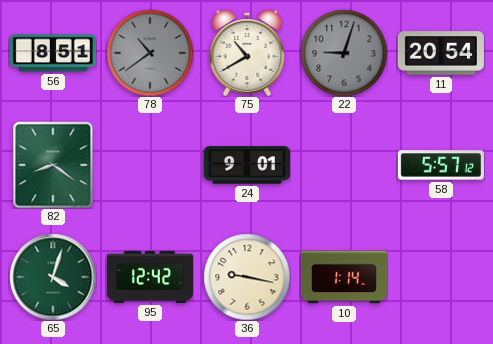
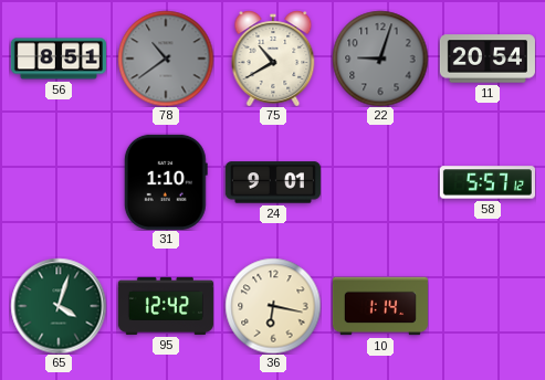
82: 8:21 -> none
31: none -> 1:10
36: 9:17 -> 6:17
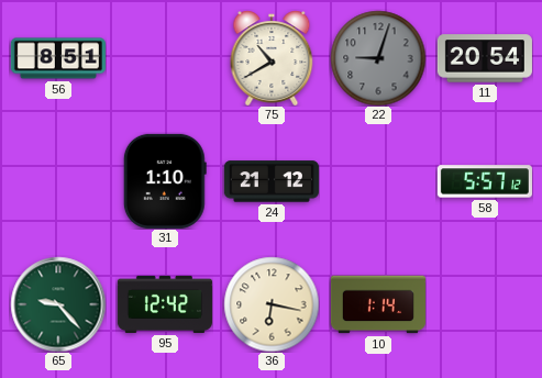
78: 10:39 -> none
24: 9:01 -> 21:12
65: 4:03 -> 9:23
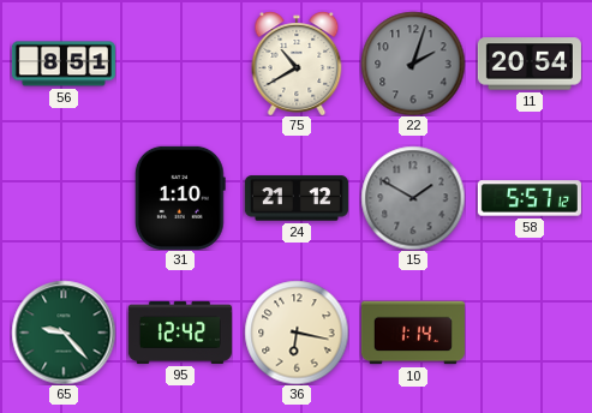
22: 9:03 -> 2:03
15: none -> 1:50
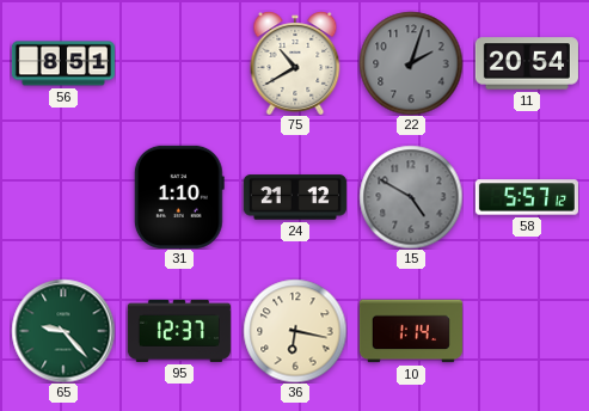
15: 1:50 -> 4:50
95: 12:42 -> 12:37
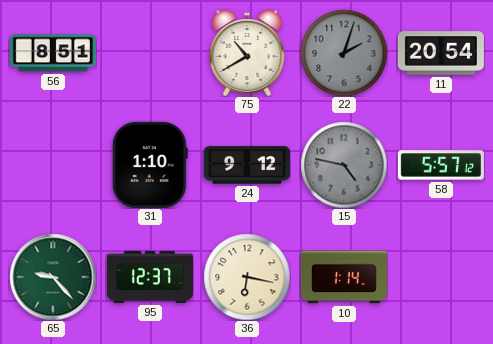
24: 21:12 -> 9:12
15: 4:50 -> 4:47
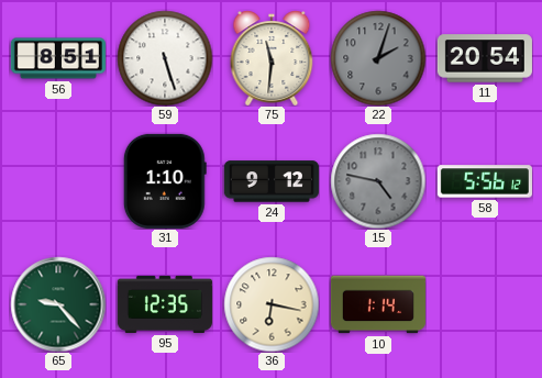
59: none -> 5:27
75: 10:40 -> 11:31
58: 5:57 -> 5:56
95: 12:37 -> 12:35
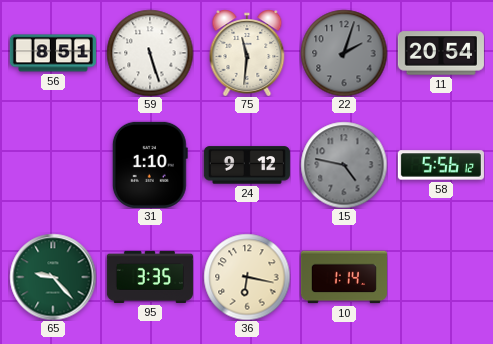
95: 12:35 -> 3:35
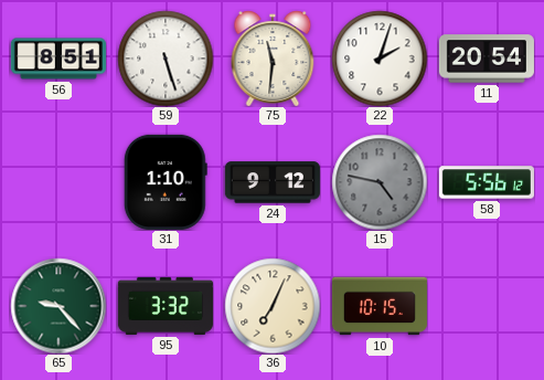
22 dial: grey -> white
95: 3:35 -> 3:32
36: 6:17 -> 7:04
10: 1:14 -> 10:15
